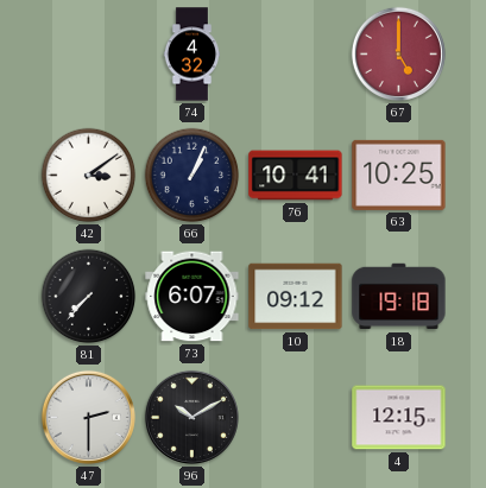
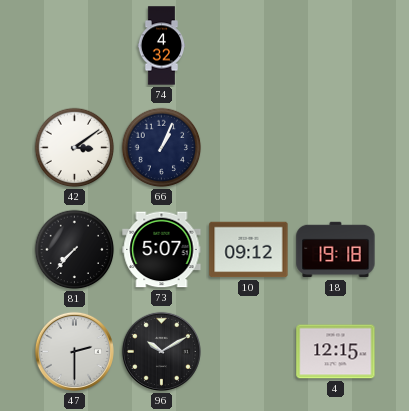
67: 5:00 -> none
76: 10:41 -> none
63: 10:25 -> none
73: 6:07 -> 5:07
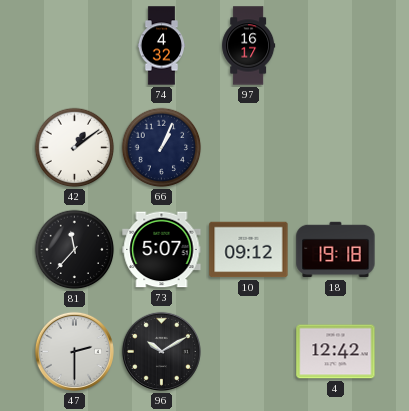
97: none -> 16:17
42: 3:09 -> 1:09
81: 7:37 -> 11:37
4: 12:15 -> 12:42
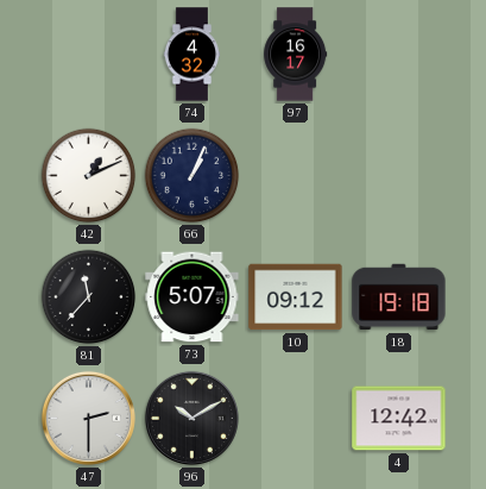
42: 1:09 -> 1:11
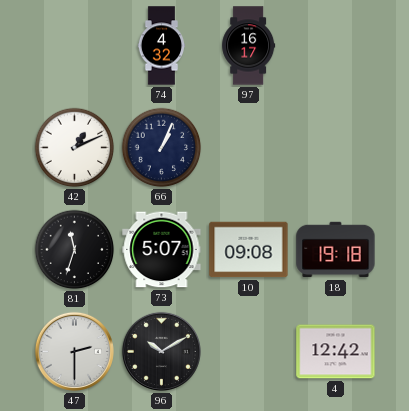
81: 11:37 -> 11:33
10: 09:12 -> 09:08
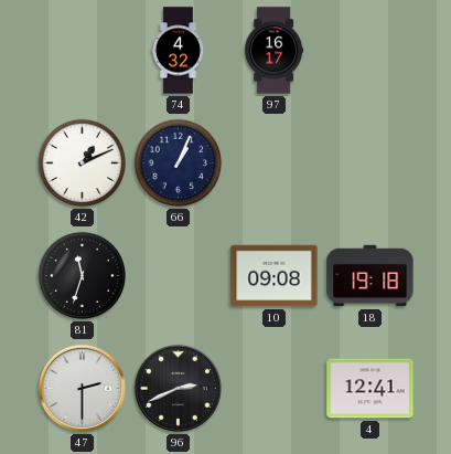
73: 5:07 -> none
96: 10:10 -> 2:41
4: 12:42 -> 12:41
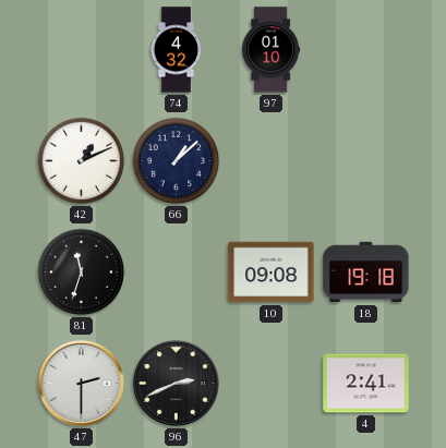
97: 16:17 -> 01:10
66: 1:04 -> 1:08
4: 12:41 -> 2:41
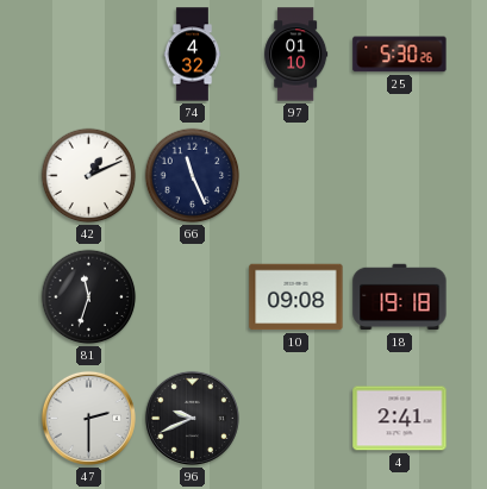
25: none -> 5:30
66: 1:08 -> 11:26
96: 2:41 -> 9:41
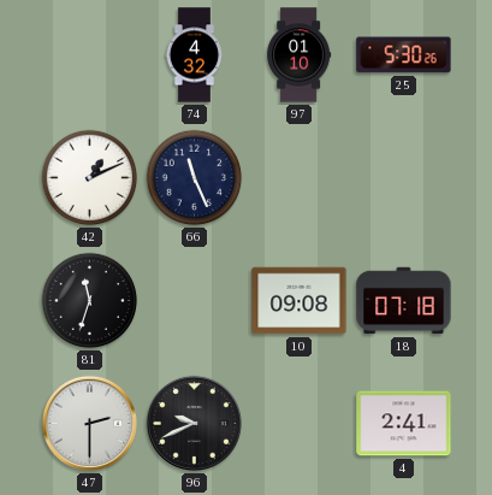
18: 19:18 -> 07:18
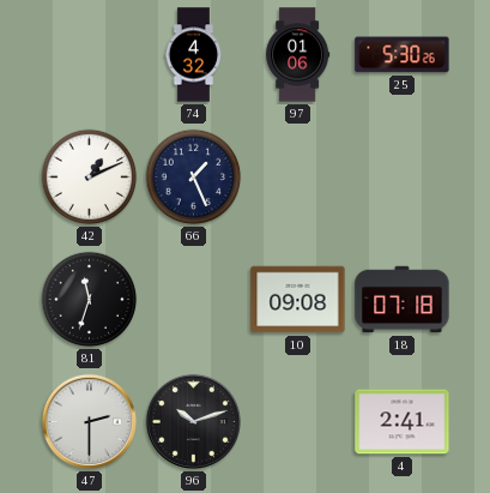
97: 01:10 -> 01:06
66: 11:26 -> 1:26
96: 9:41 -> 10:12
